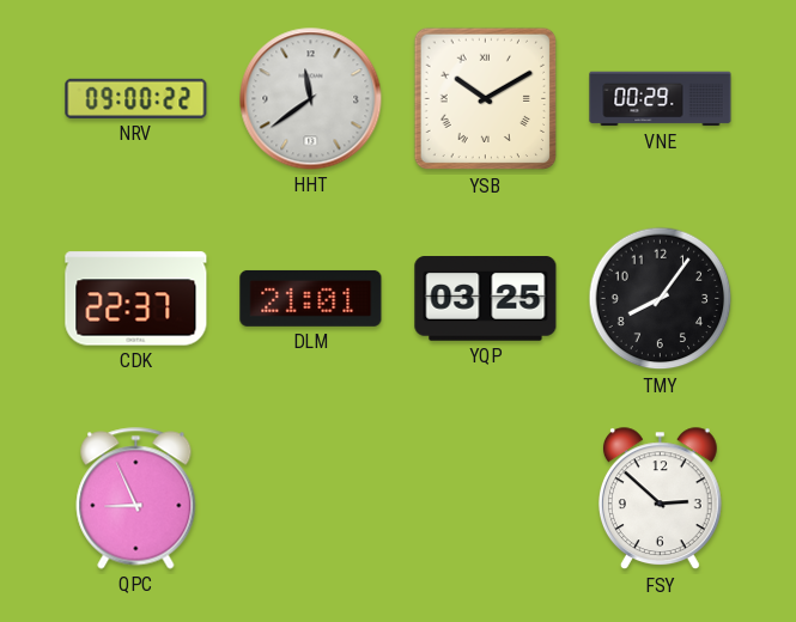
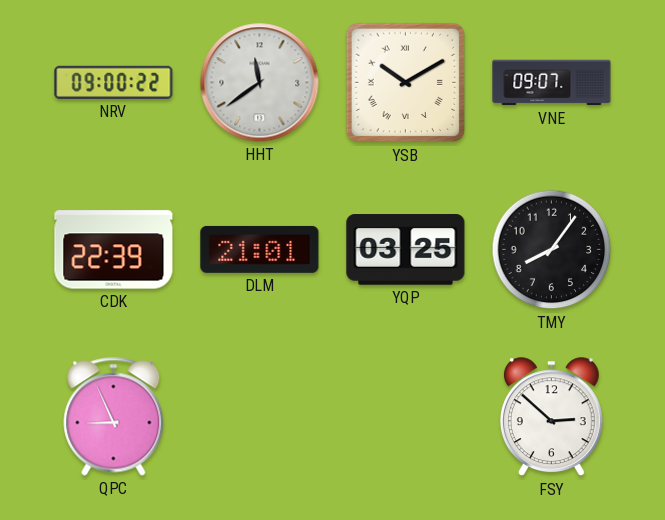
VNE: 00:29 -> 09:07
CDK: 22:37 -> 22:39
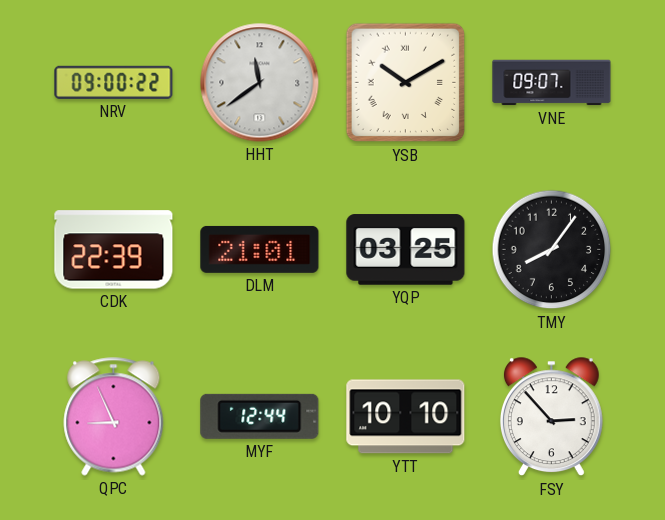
MYF: none -> 12:44
YTT: none -> 10:10
FSY: 2:52 -> 2:53
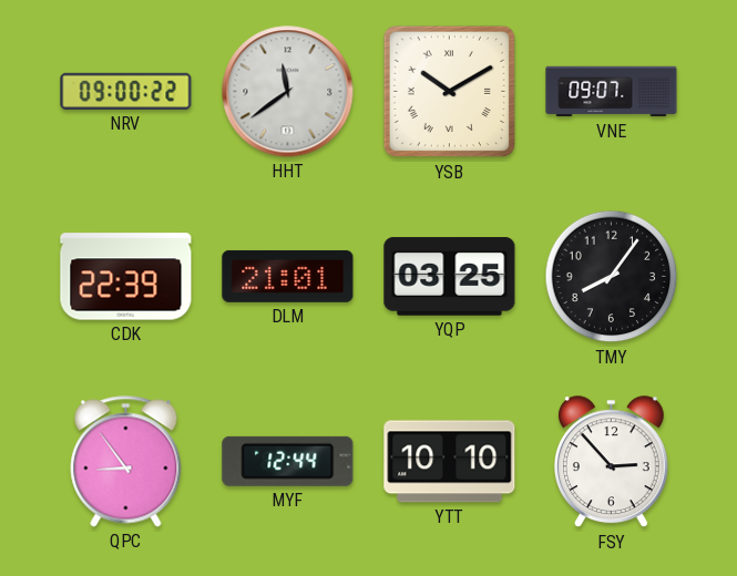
QPC: 8:56 -> 8:54
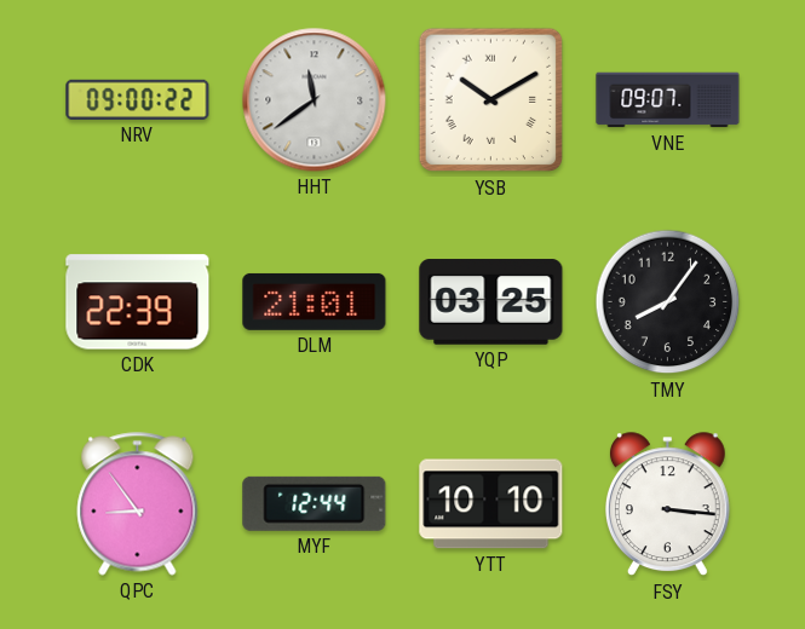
FSY: 2:53 -> 3:16
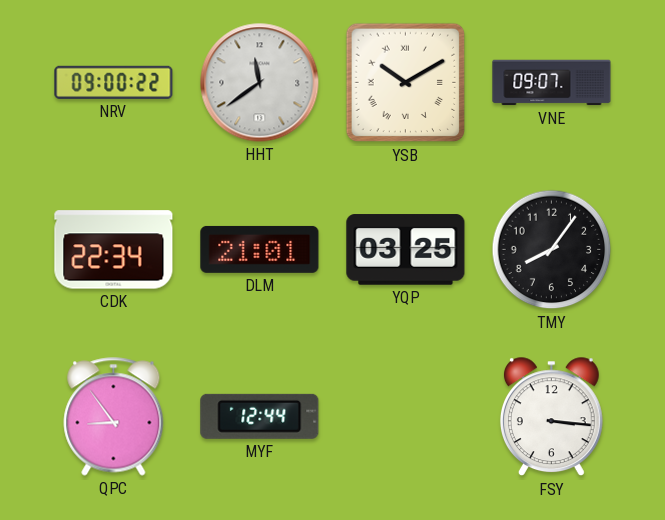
CDK: 22:39 -> 22:34
YTT: 10:10 -> none
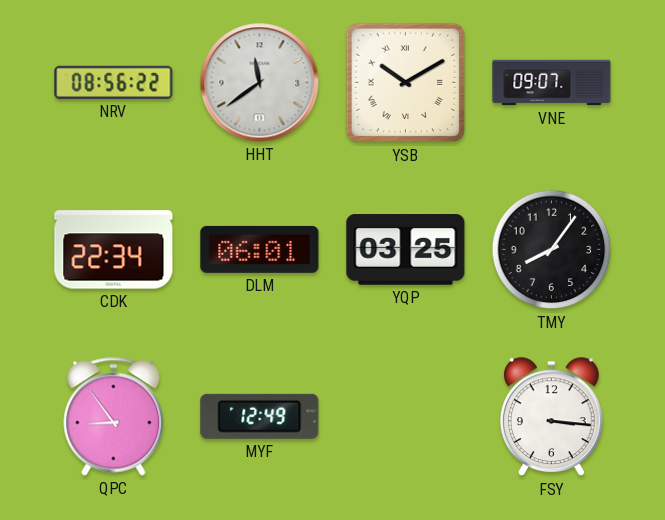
NRV: 09:00 -> 08:56
DLM: 21:01 -> 06:01
MYF: 12:44 -> 12:49
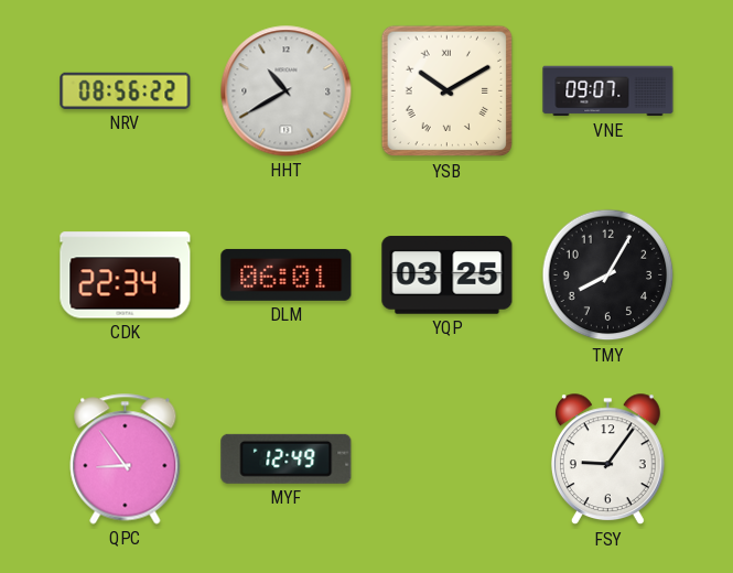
HHT: 11:39 -> 10:40
TMY: 8:06 -> 8:05
FSY: 3:16 -> 9:06
